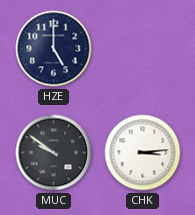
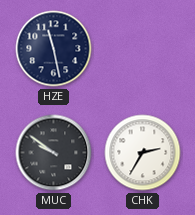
HZE: 5:00 -> 11:28
CHK: 3:14 -> 2:35
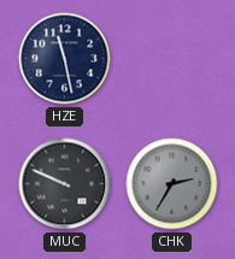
MUC: 9:51 -> 9:49
CHK dial: white -> grey
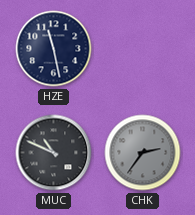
MUC: 9:49 -> 10:49
CHK: 2:35 -> 2:36
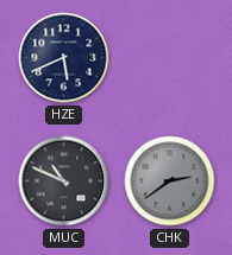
HZE: 11:28 -> 5:41
CHK: 2:36 -> 2:39
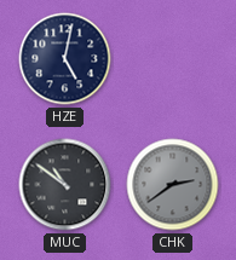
HZE: 5:41 -> 5:02
MUC: 10:49 -> 10:51
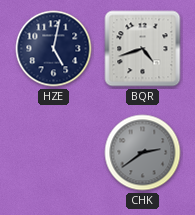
BQR: none -> 4:42
MUC: 10:51 -> none
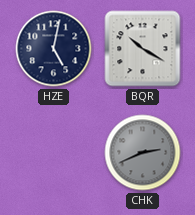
BQR: 4:42 -> 10:20
CHK: 2:39 -> 2:41
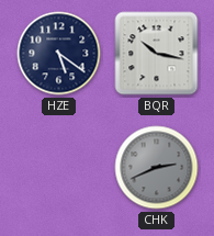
HZE: 5:02 -> 5:21
BQR: 10:20 -> 10:17
